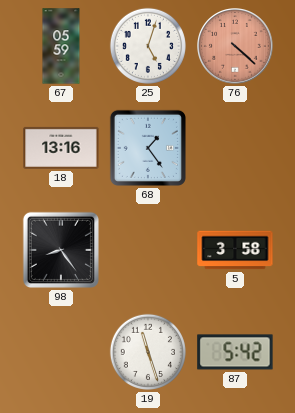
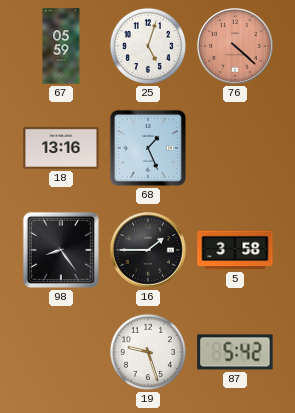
68: 1:24 -> 1:26
16: none -> 1:45
19: 11:27 -> 9:27
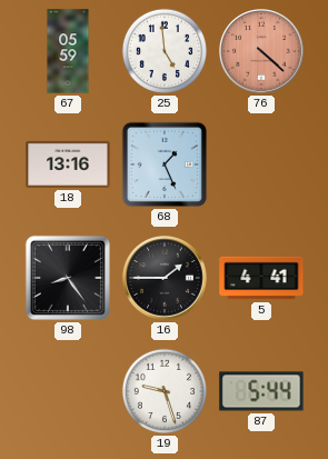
25: 5:03 -> 4:59
5: 3:58 -> 4:41
87: 5:42 -> 5:44
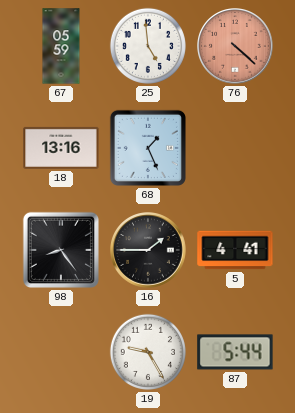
19: 9:27 -> 9:25
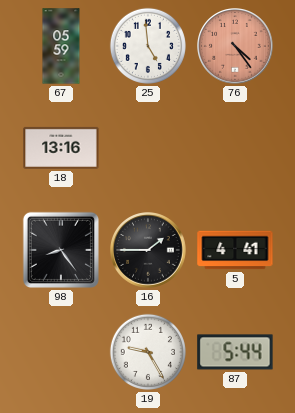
76: 4:22 -> 4:24
68: 1:26 -> none
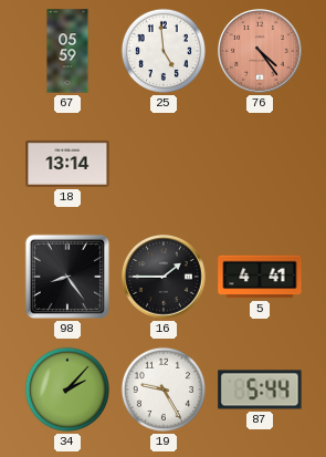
18: 13:16 -> 13:14
34: none -> 2:07
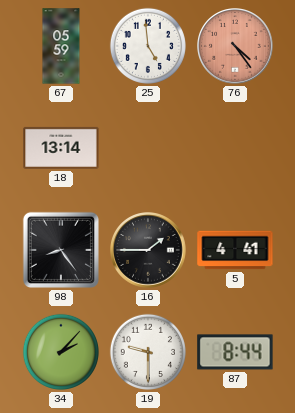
19: 9:25 -> 9:30
87: 5:44 -> 8:44
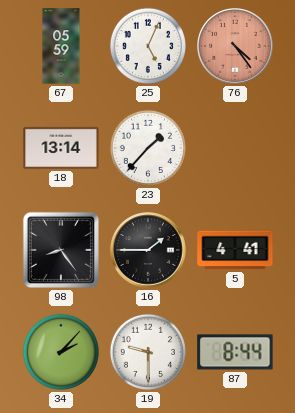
25: 4:59 -> 5:04
23: none -> 1:37
